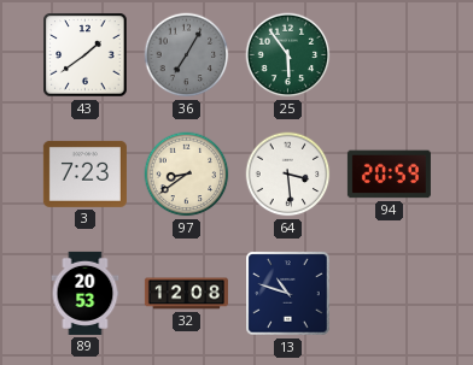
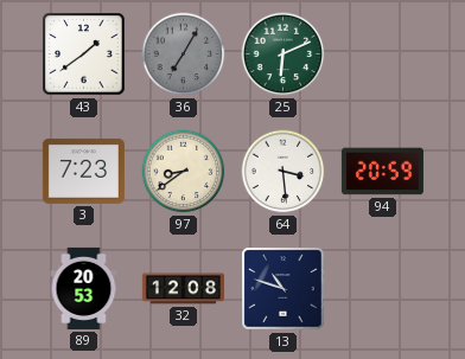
25: 5:54 -> 6:11
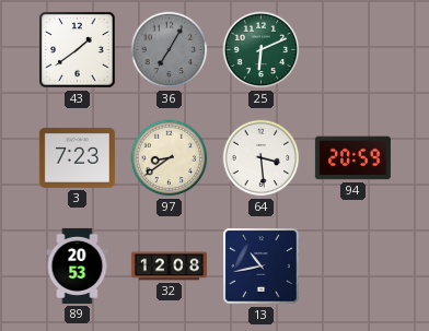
13: 10:48 -> 10:43
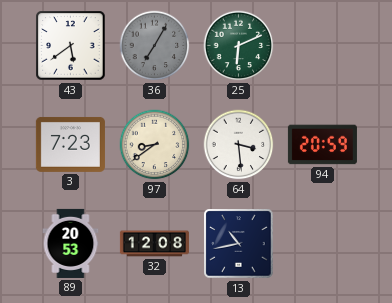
43: 1:39 -> 5:39
